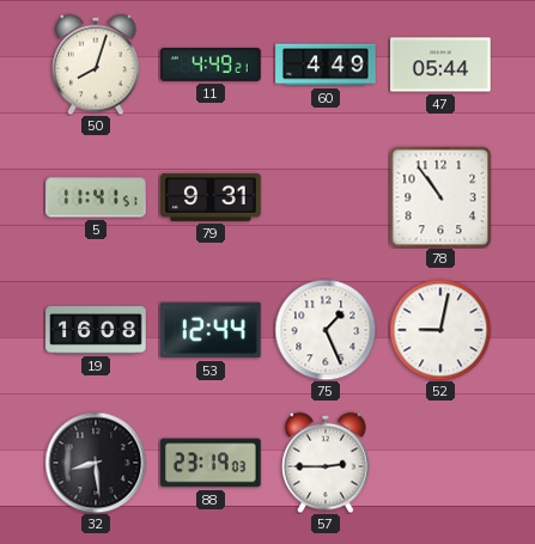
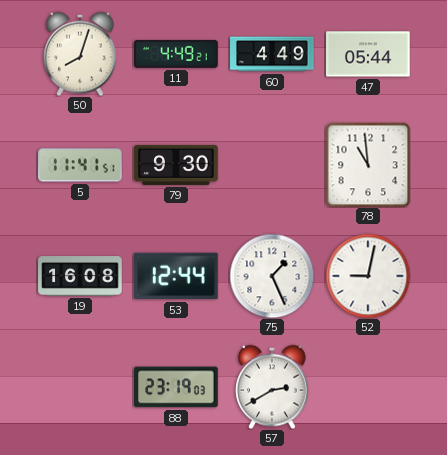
79: 9:31 -> 9:30
78: 10:54 -> 10:59
32: 8:29 -> none
57: 2:45 -> 2:40
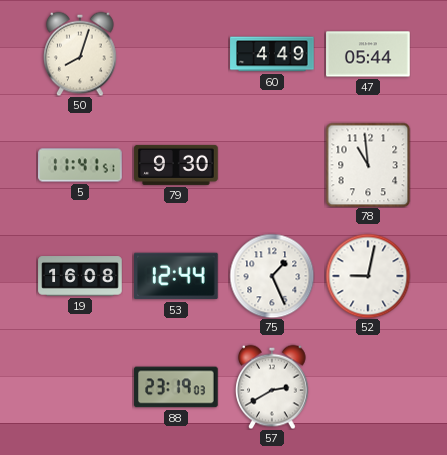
11: 4:49 -> none
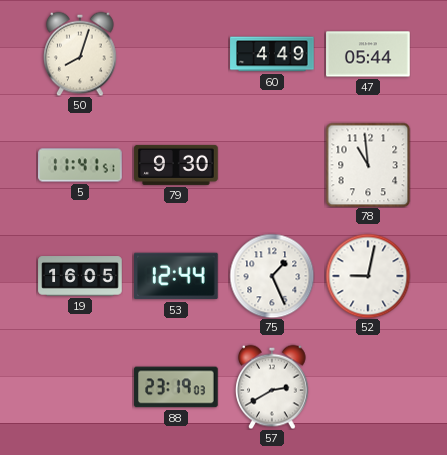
19: 16:08 -> 16:05
